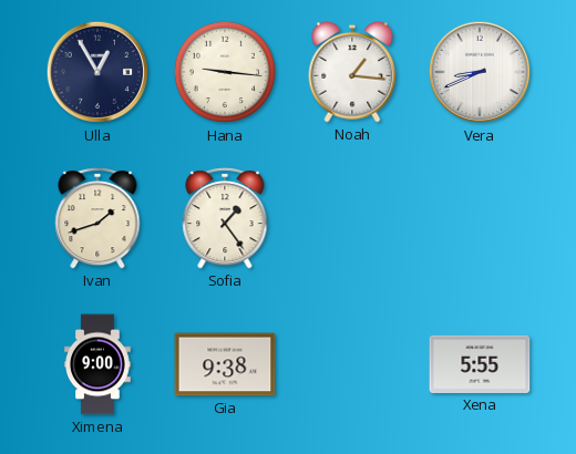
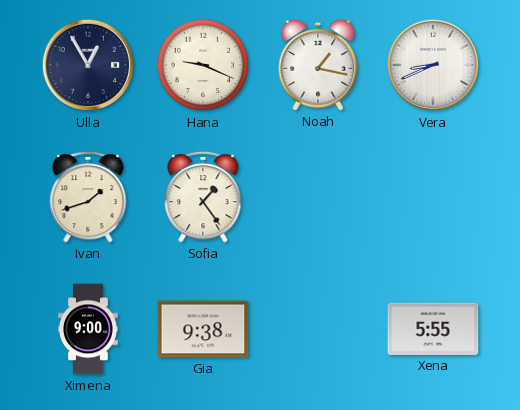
Hana: 9:16 -> 9:19
Noah: 1:16 -> 1:17
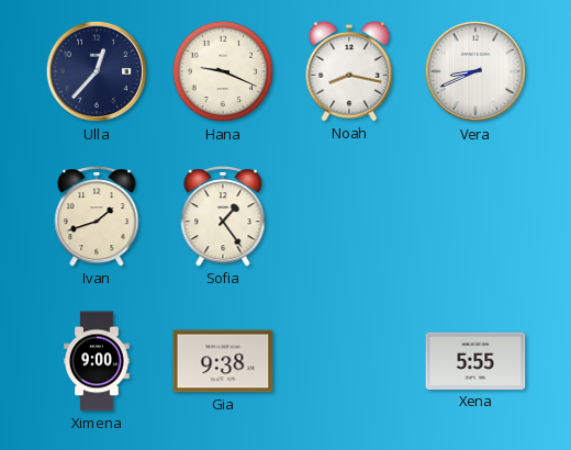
Ulla: 12:55 -> 12:37
Noah: 1:17 -> 8:17
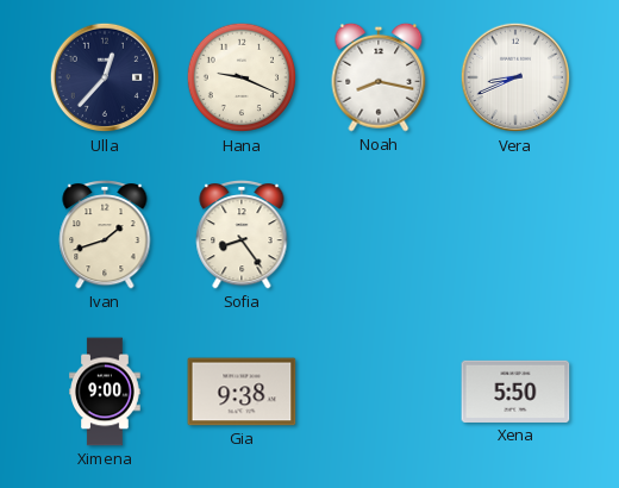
Sofia: 1:24 -> 8:24
Xena: 5:55 -> 5:50
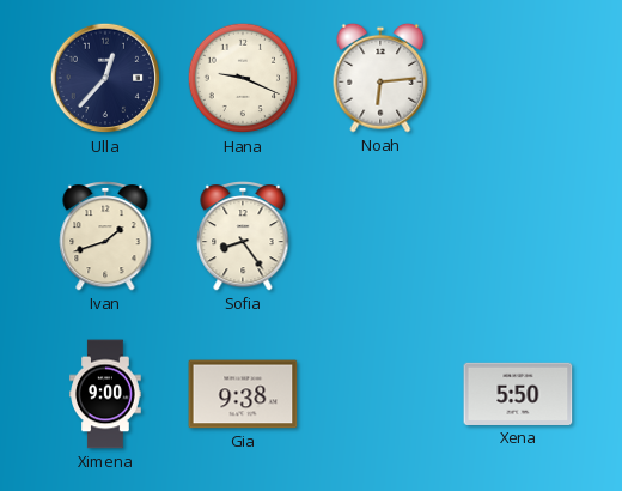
Noah: 8:17 -> 6:14
Vera: 8:41 -> none
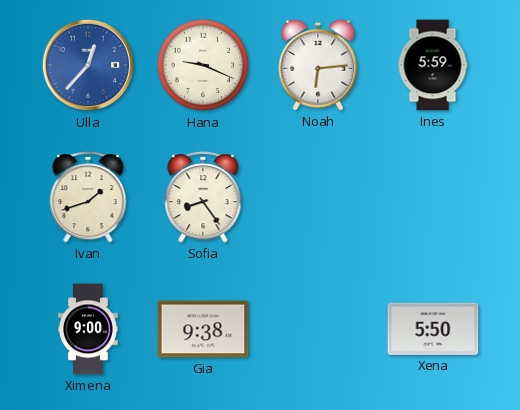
Ulla dial: navy -> blue
Ines: none -> 5:59
